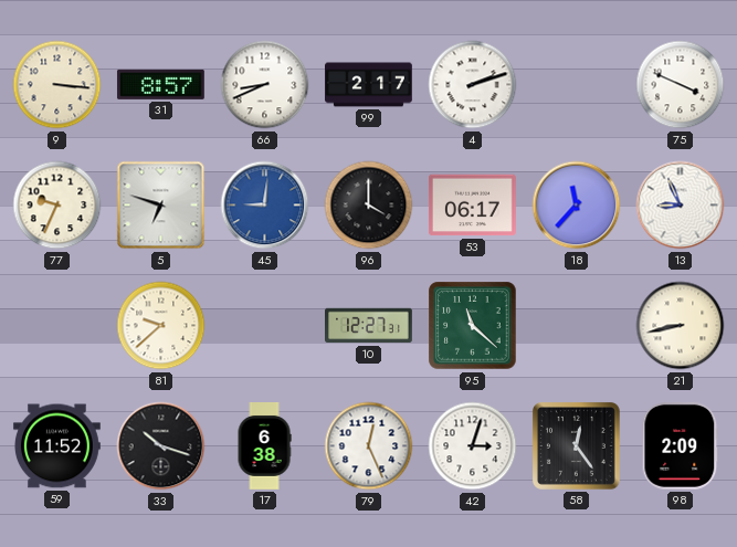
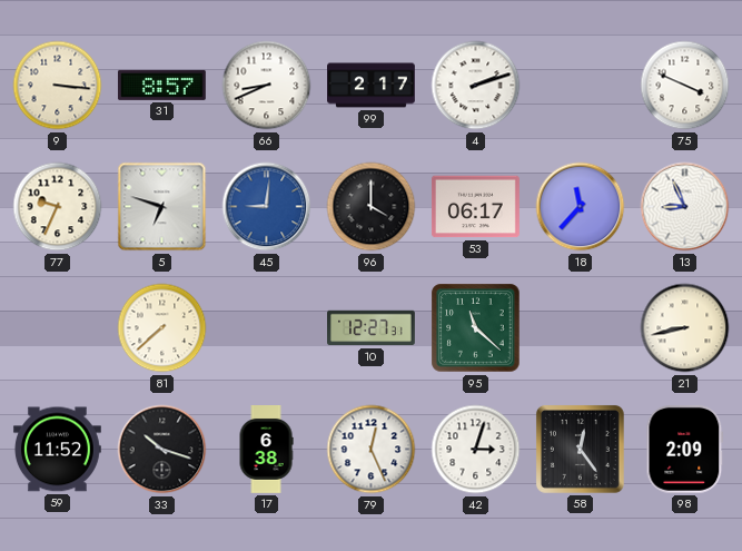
81: 9:38 -> 7:38
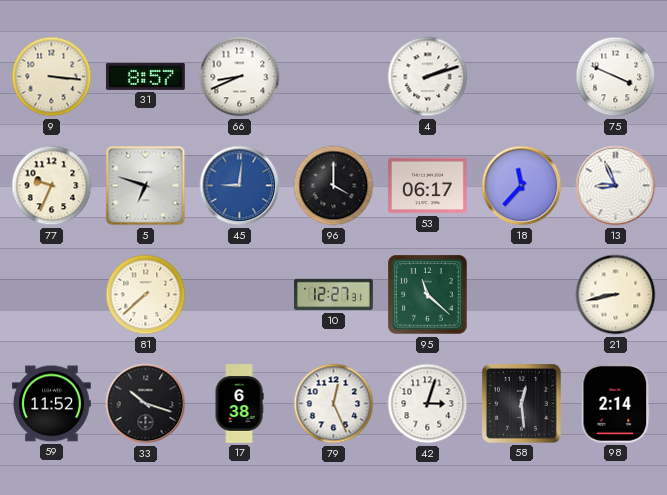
99: 2:17 -> none
58: 12:24 -> 12:29
98: 2:09 -> 2:14
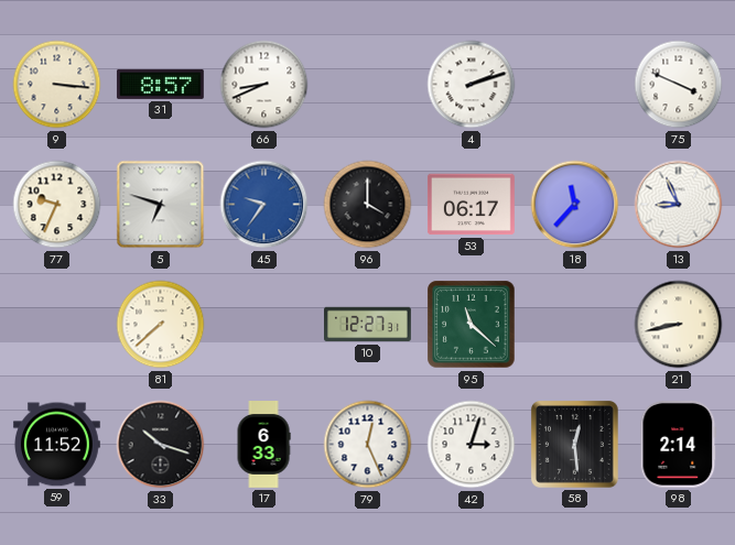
45: 9:01 -> 9:36
17: 6:38 -> 6:33
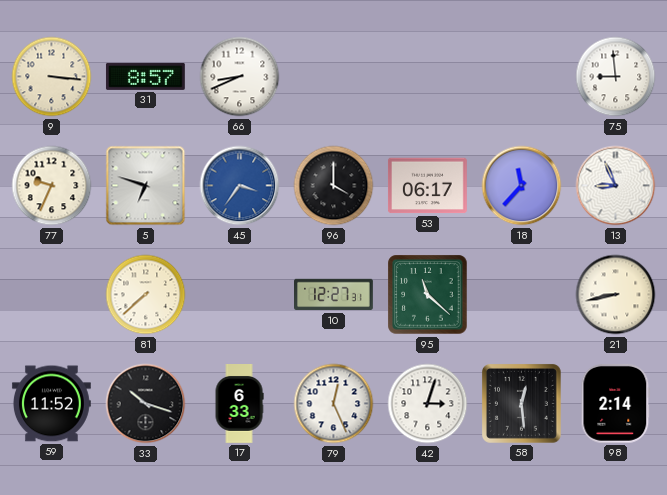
4: 2:12 -> none
75: 3:49 -> 8:59
45: 9:36 -> 3:36
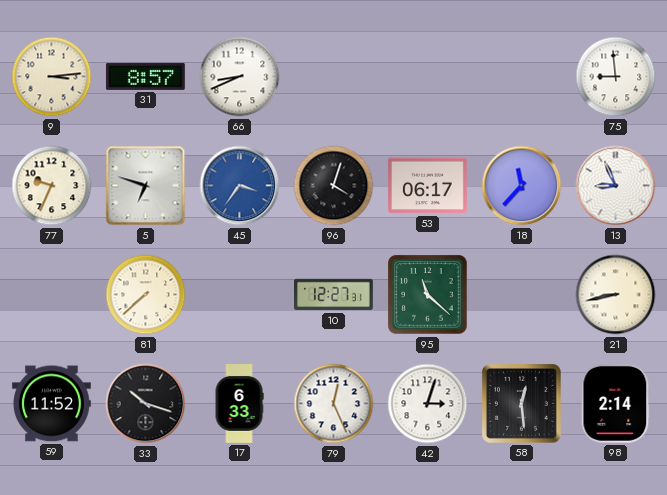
9: 3:16 -> 3:14
96: 4:00 -> 4:03
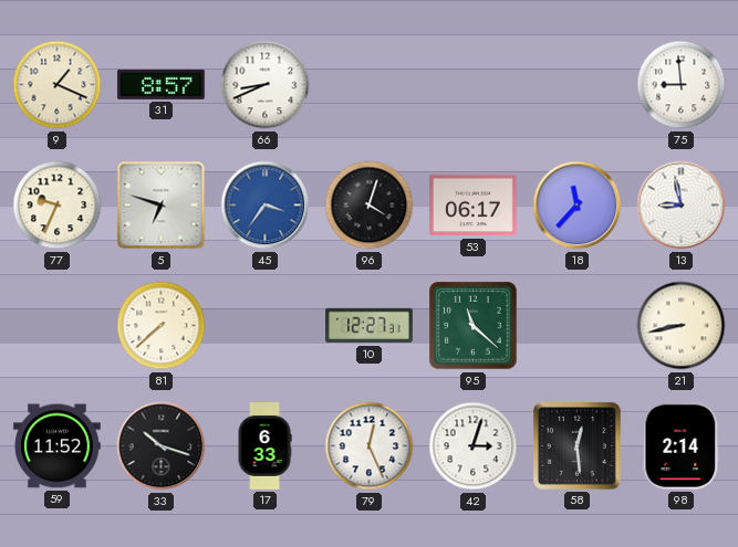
9: 3:14 -> 1:19
13: 8:56 -> 8:58
